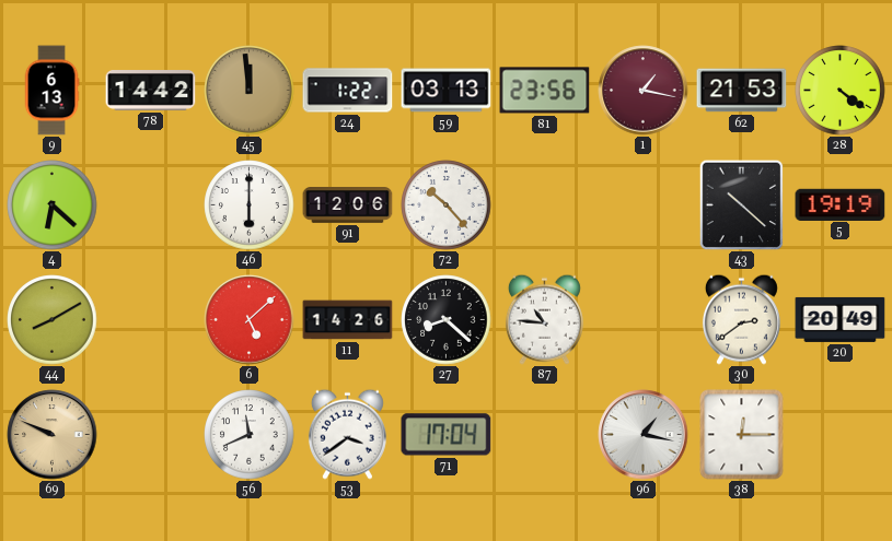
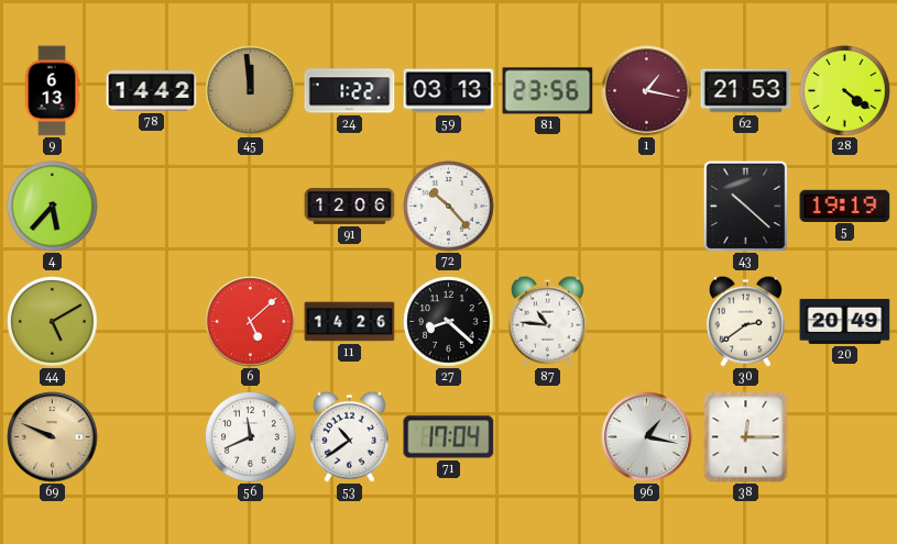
4: 6:22 -> 5:37
46: 6:00 -> none
44: 8:10 -> 5:10
53: 3:39 -> 10:39
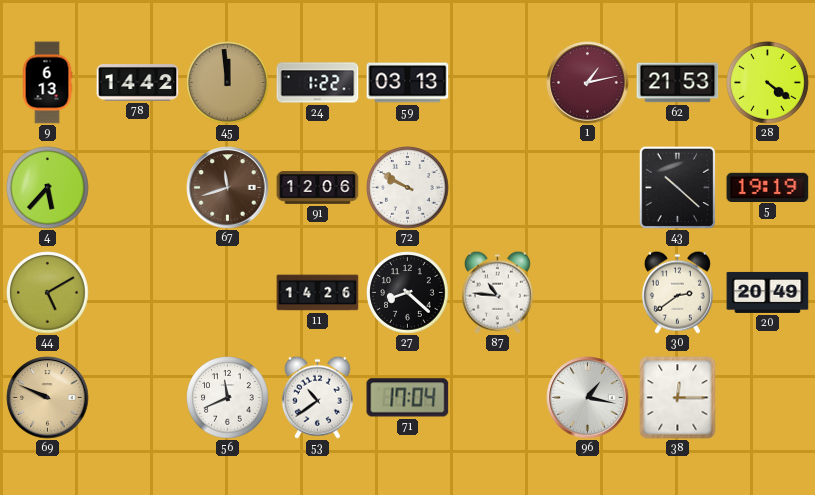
81: 23:56 -> none
1: 1:17 -> 1:13
67: none -> 11:42
72: 10:23 -> 9:50
6: 5:08 -> none
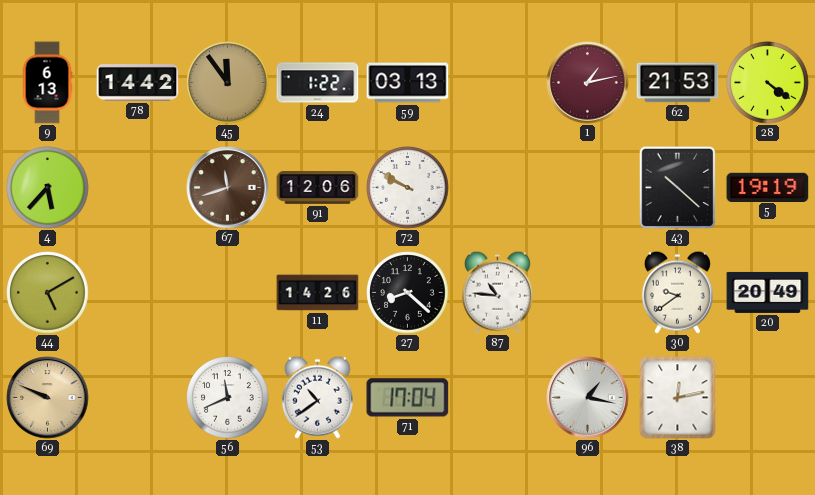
45: 11:59 -> 11:54
30: 2:39 -> 9:39
38: 12:15 -> 12:13
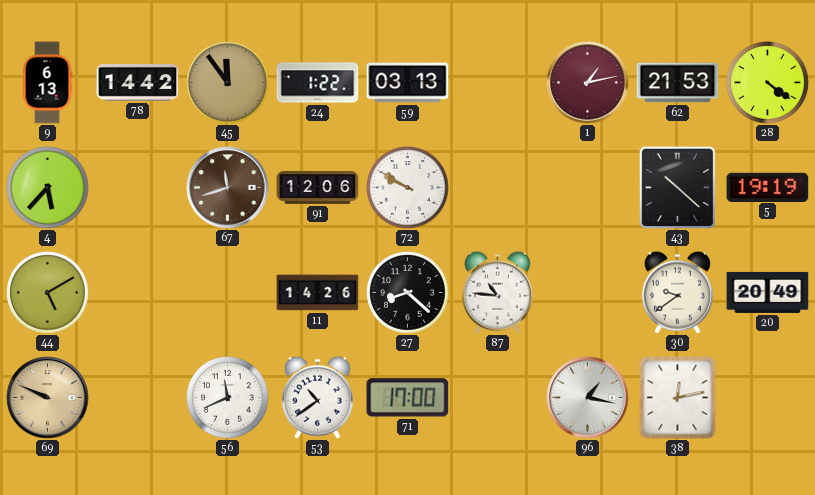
71: 17:04 -> 17:00
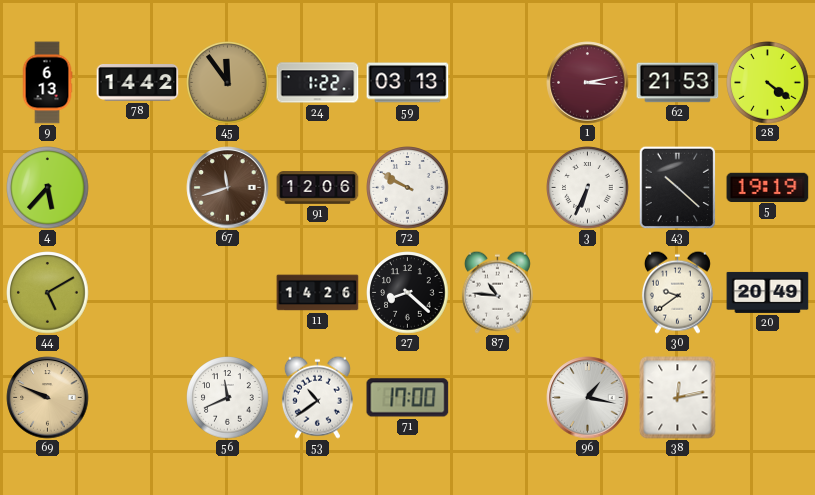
1: 1:13 -> 3:13
3: none -> 6:34
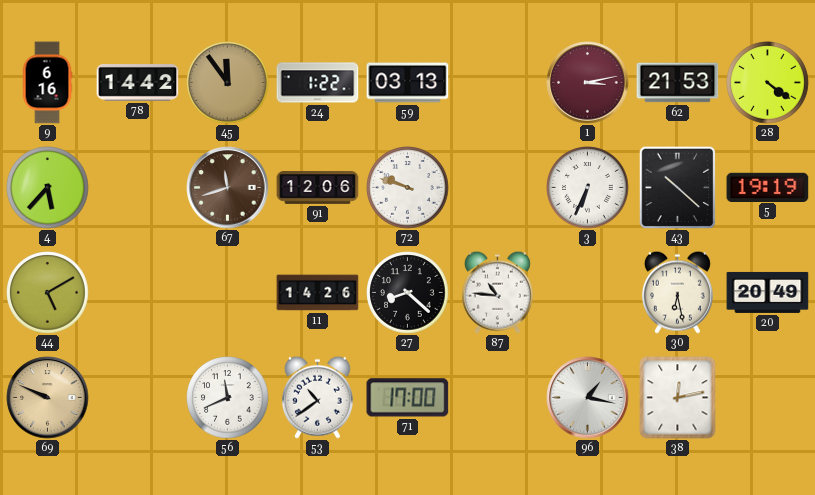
9: 6:13 -> 6:16
72: 9:50 -> 9:48
30: 9:39 -> 6:28
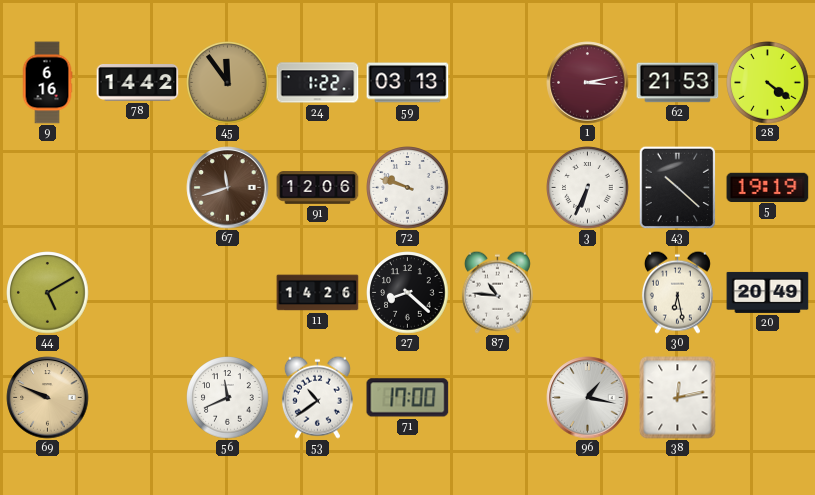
4: 5:37 -> none
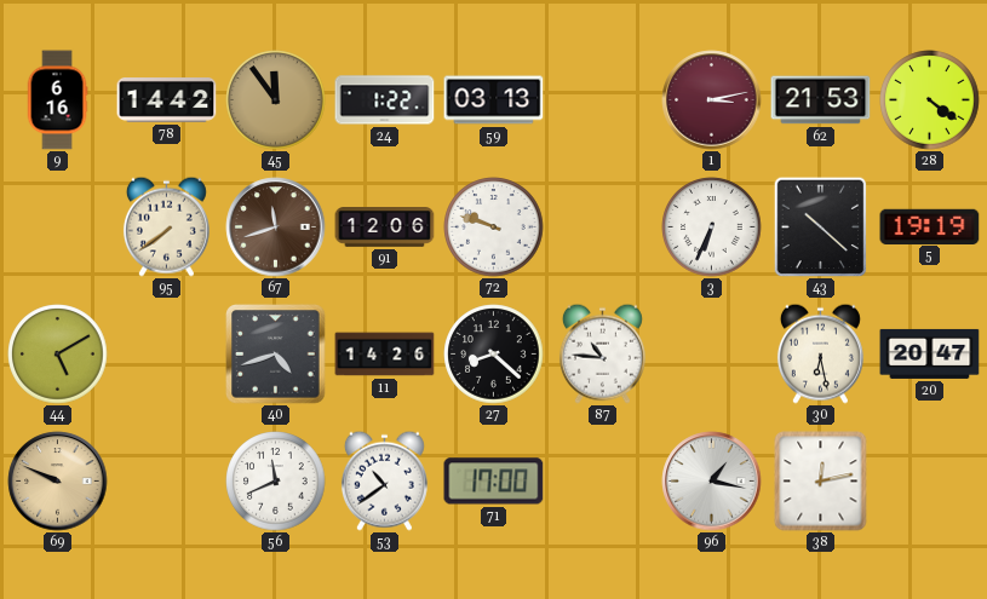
95: none -> 7:39
40: none -> 4:42
20: 20:49 -> 20:47
